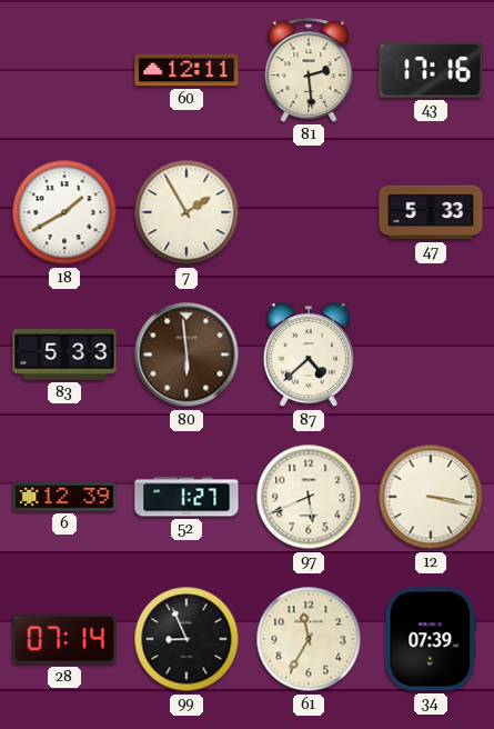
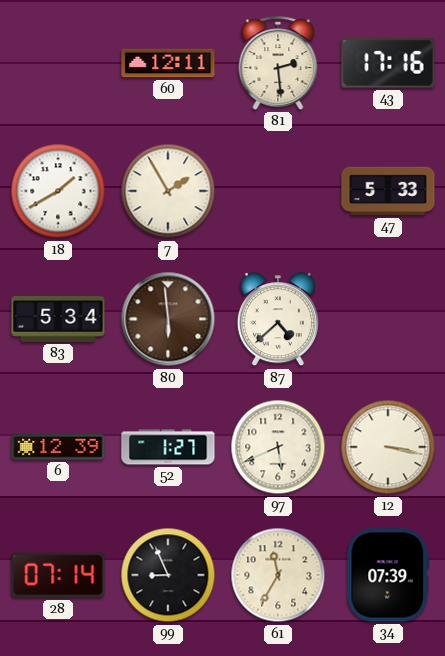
83: 5:33 -> 5:34
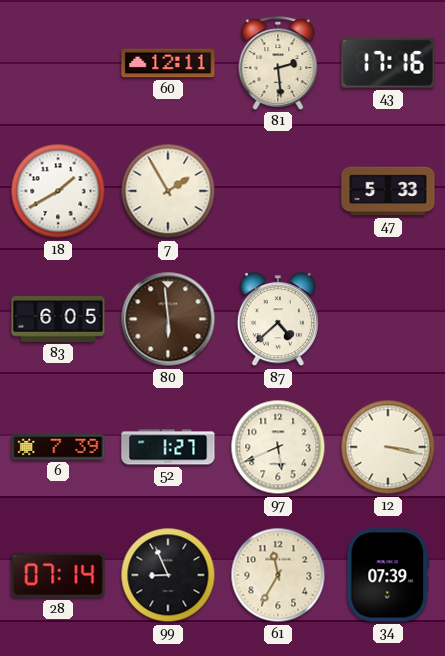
83: 5:34 -> 6:05
6: 12:39 -> 7:39
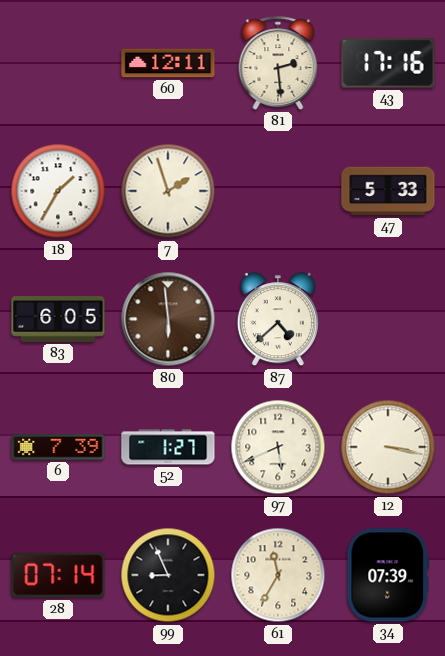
18: 1:40 -> 1:35
7: 1:55 -> 1:57
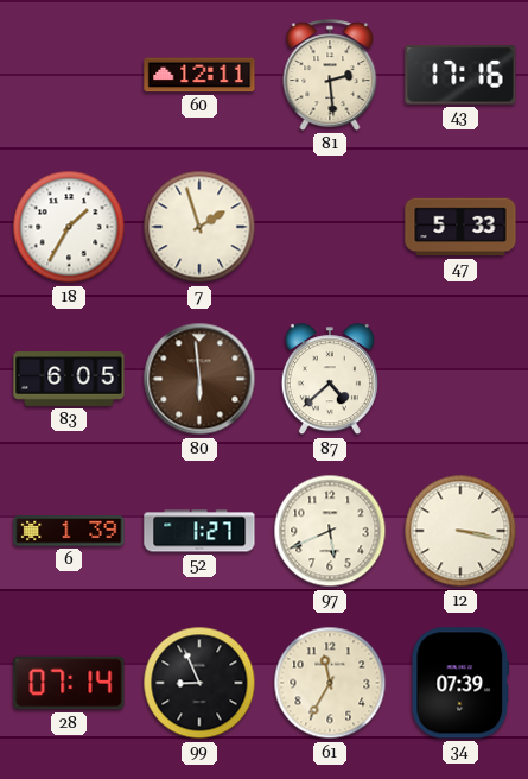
6: 7:39 -> 1:39
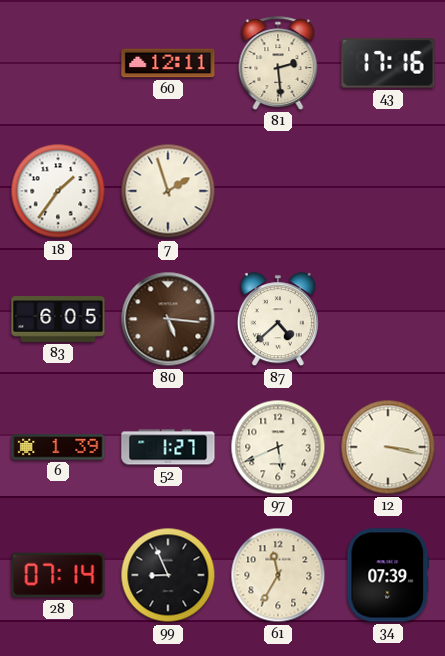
18: 1:35 -> 1:36
47: 5:33 -> none
80: 5:59 -> 5:16
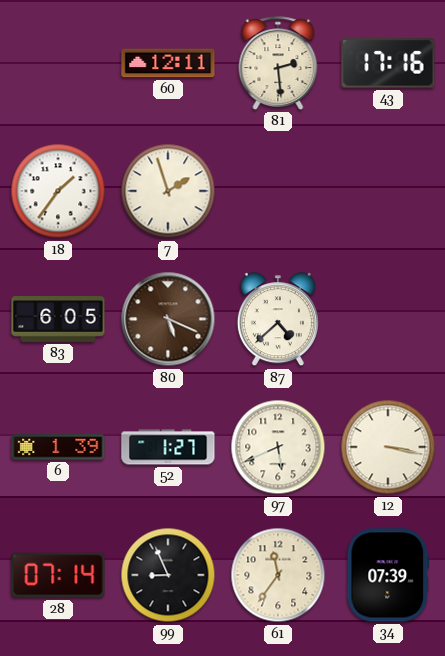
80: 5:16 -> 5:19
61: 11:35 -> 11:36
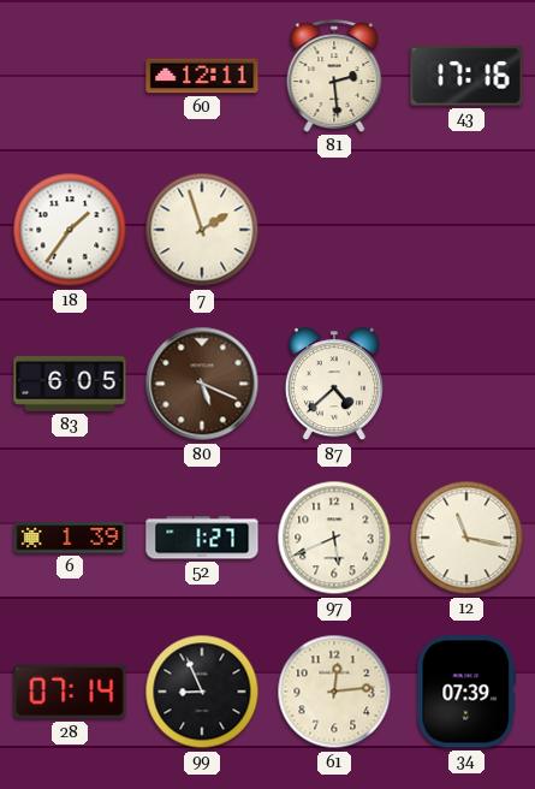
12: 3:17 -> 11:17
61: 11:36 -> 12:14
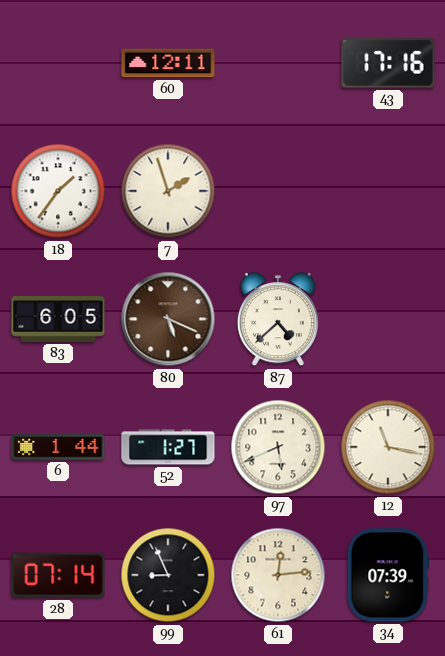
81: 2:29 -> none
6: 1:39 -> 1:44
